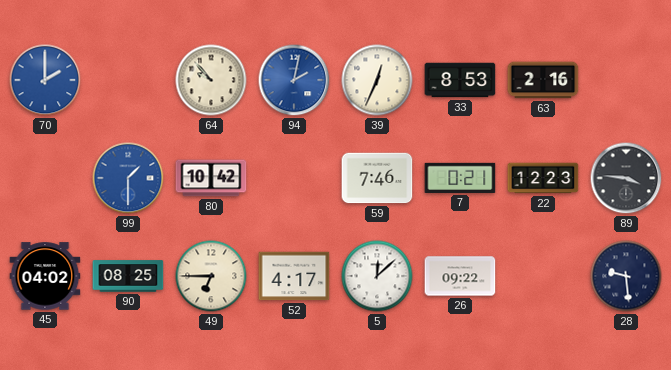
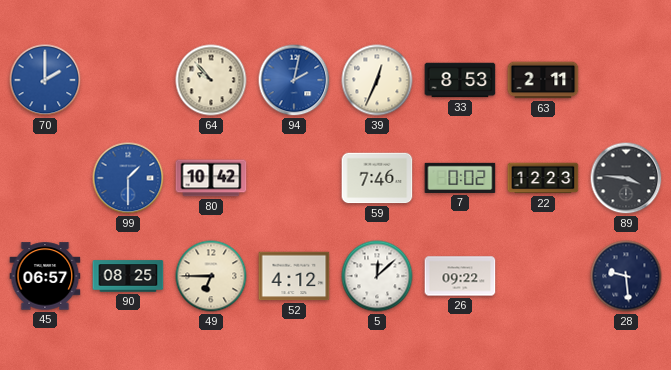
63: 2:16 -> 2:11
7: 0:21 -> 0:02
45: 04:02 -> 06:57
52: 4:17 -> 4:12
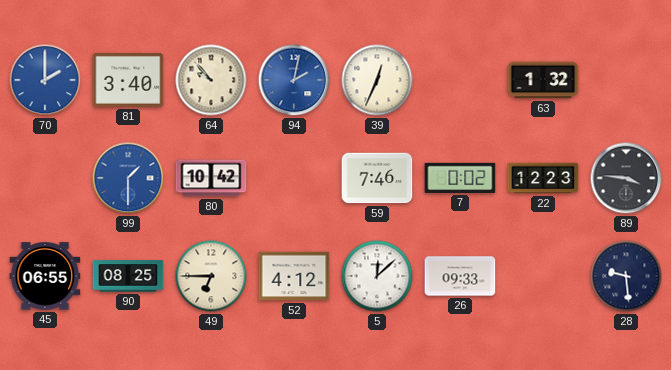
81: none -> 3:40
33: 8:53 -> none
63: 2:11 -> 1:32
45: 06:57 -> 06:55
26: 09:22 -> 09:33
